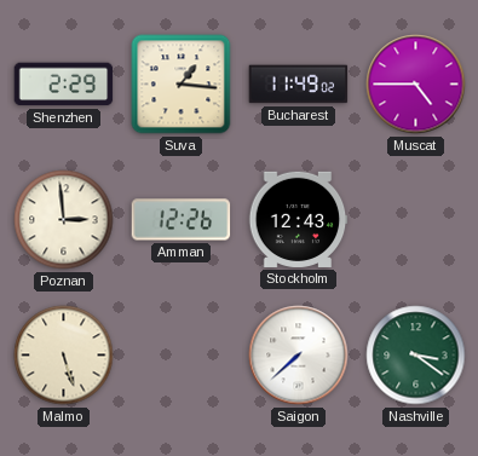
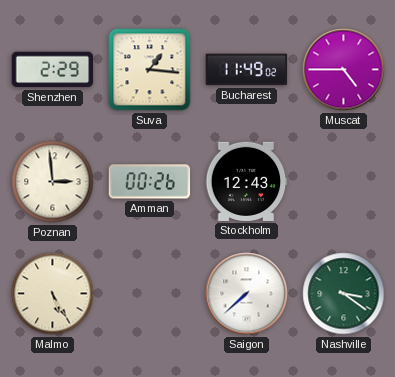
Amman: 12:26 -> 00:26
Malmo: 5:27 -> 5:25
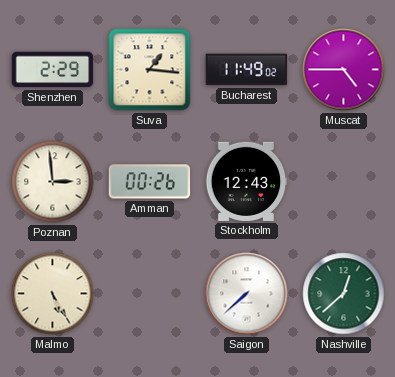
Nashville: 3:21 -> 12:38
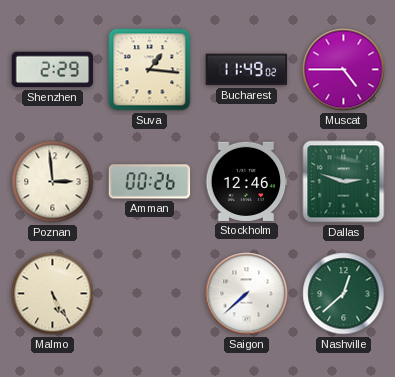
Stockholm: 12:43 -> 12:46
Dallas: none -> 2:48
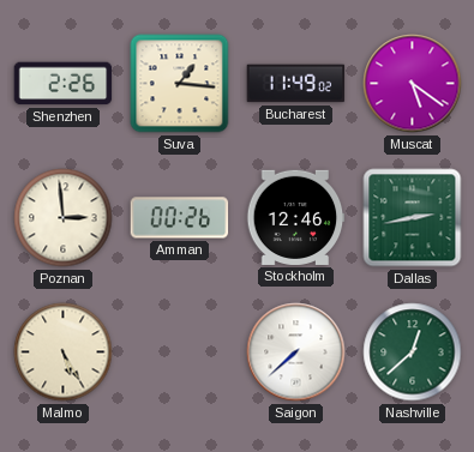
Shenzhen: 2:29 -> 2:26
Muscat: 4:45 -> 5:21
Dallas: 2:48 -> 2:43
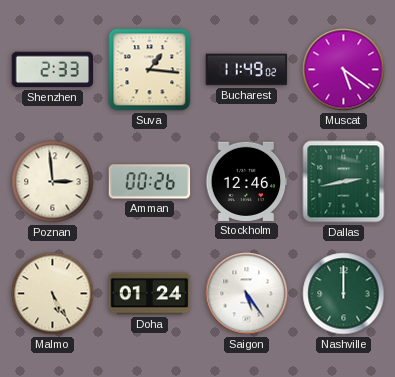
Shenzhen: 2:26 -> 2:33
Doha: none -> 01:24
Saigon: 7:38 -> 5:24
Nashville: 12:38 -> 12:00
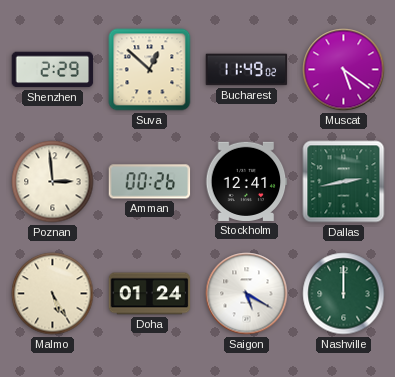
Shenzhen: 2:33 -> 2:29
Suva: 1:16 -> 12:52
Stockholm: 12:46 -> 12:41
Saigon: 5:24 -> 5:20
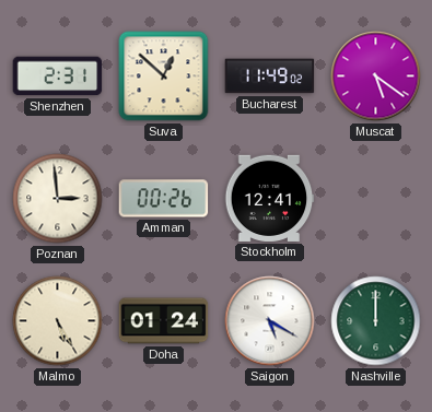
Shenzhen: 2:29 -> 2:31
Dallas: 2:43 -> none
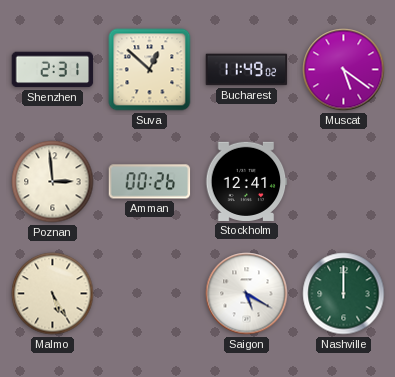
Doha: 01:24 -> none
